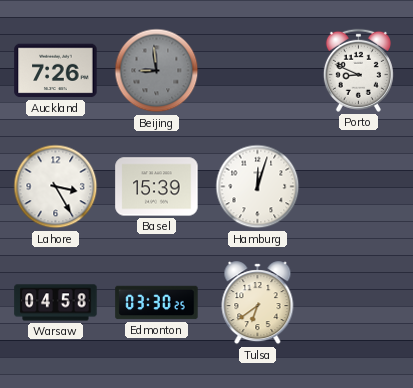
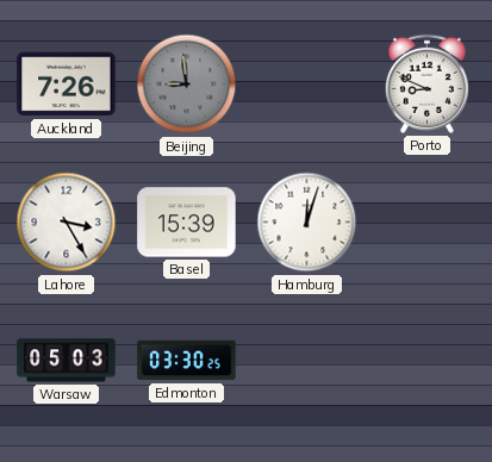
Warsaw: 04:58 -> 05:03
Tulsa: 6:39 -> none
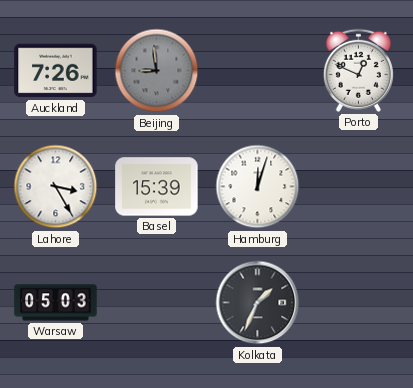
Porto: 8:49 -> 12:49
Edmonton: 03:30 -> none
Kolkata: none -> 1:34
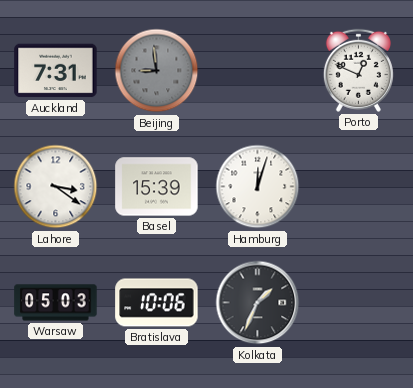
Auckland: 7:26 -> 7:31
Lahore: 3:25 -> 3:21
Bratislava: none -> 10:06
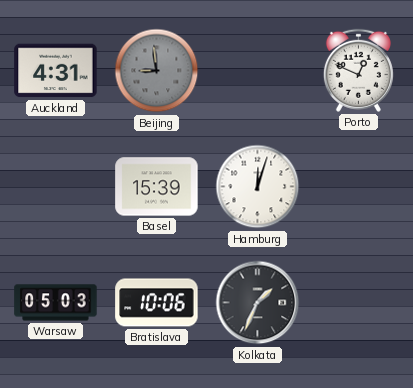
Auckland: 7:31 -> 4:31
Lahore: 3:21 -> none
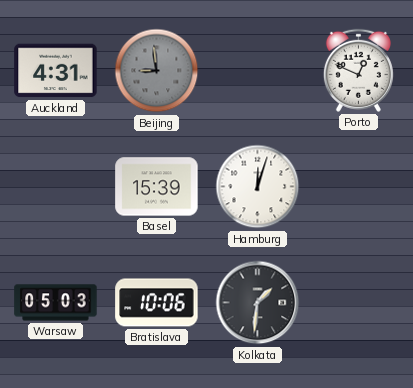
Kolkata: 1:34 -> 1:31
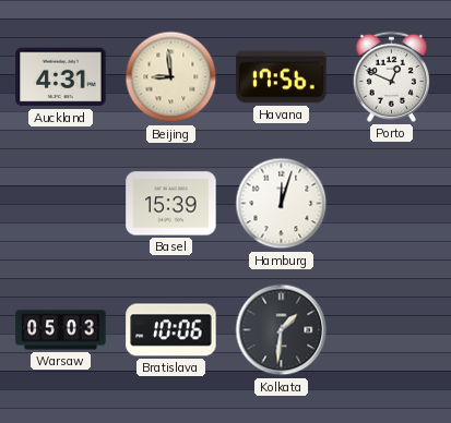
Beijing dial: grey -> cream
Havana: none -> 17:56
